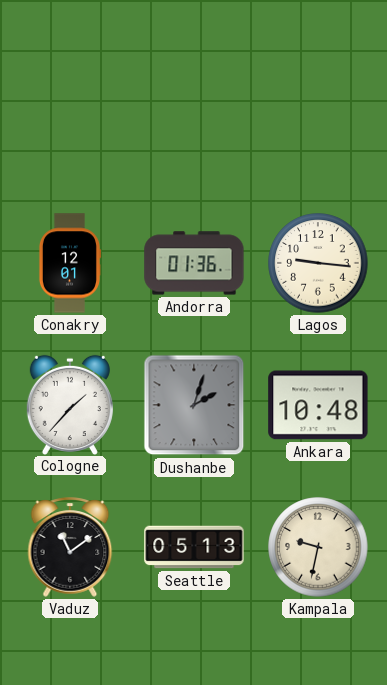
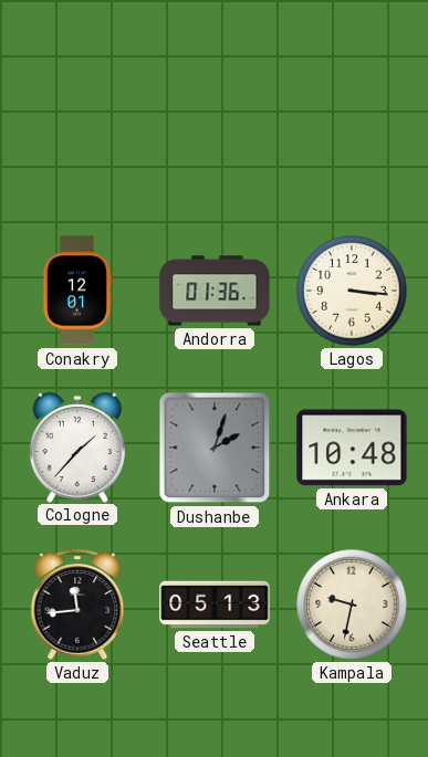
Lagos: 9:16 -> 3:16
Vaduz: 11:09 -> 11:44
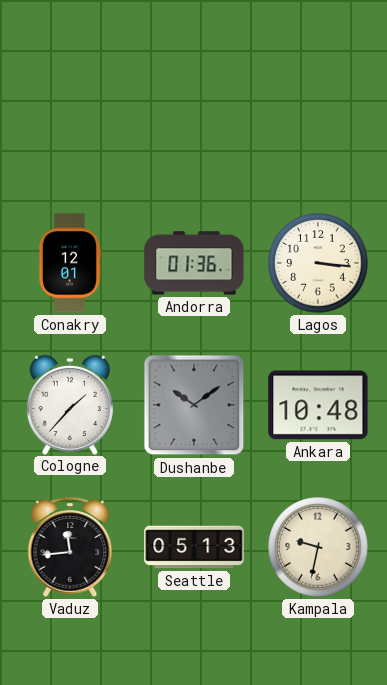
Dushanbe: 2:03 -> 10:09
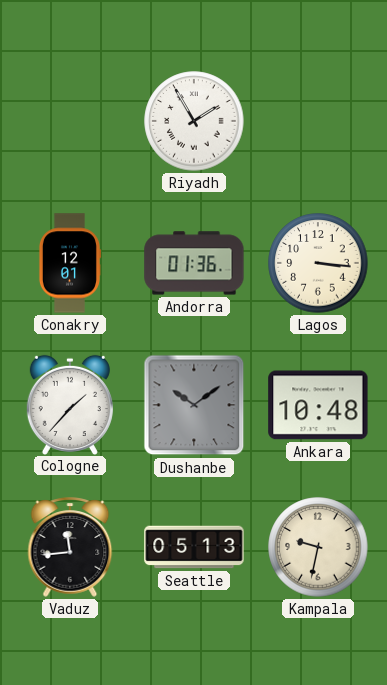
Riyadh: none -> 1:55
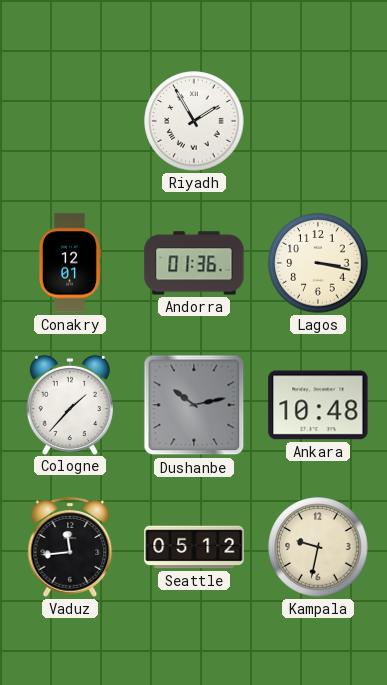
Lagos: 3:16 -> 3:17
Dushanbe: 10:09 -> 10:13
Seattle: 05:13 -> 05:12
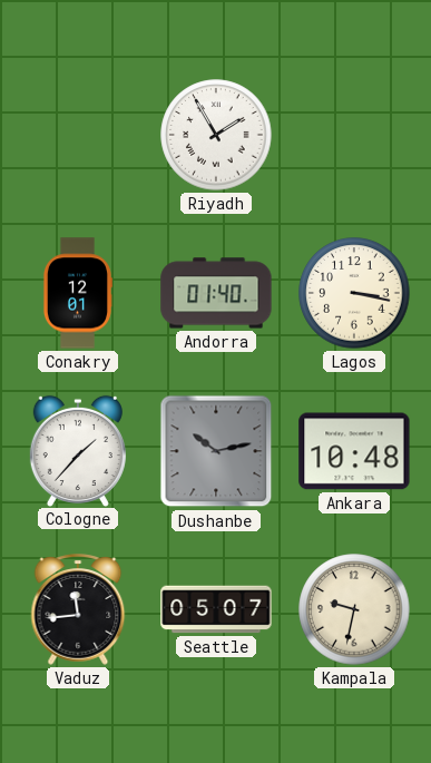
Andorra: 01:36 -> 01:40
Seattle: 05:12 -> 05:07
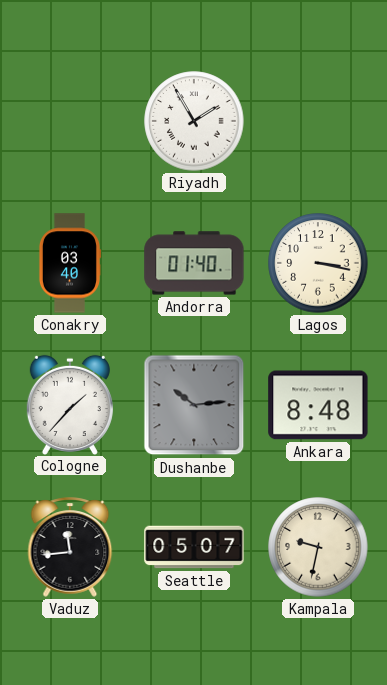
Conakry: 12:01 -> 03:40
Dushanbe: 10:13 -> 10:14
Ankara: 10:48 -> 8:48
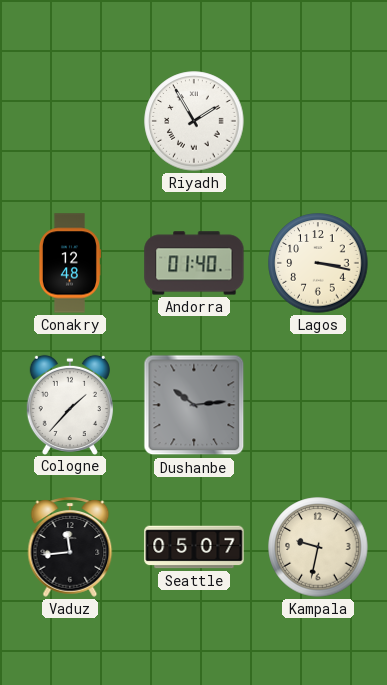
Conakry: 03:40 -> 12:48
Ankara: 8:48 -> none
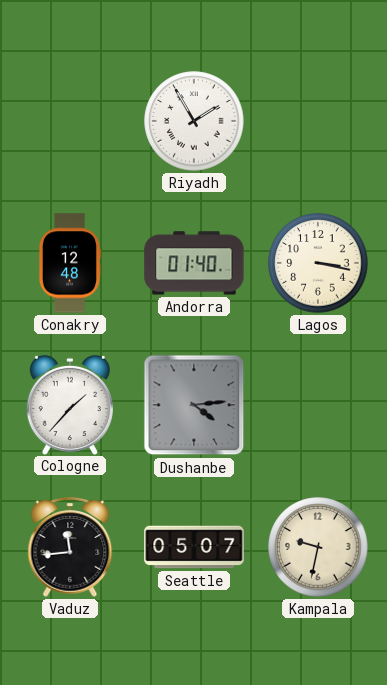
Dushanbe: 10:14 -> 4:14
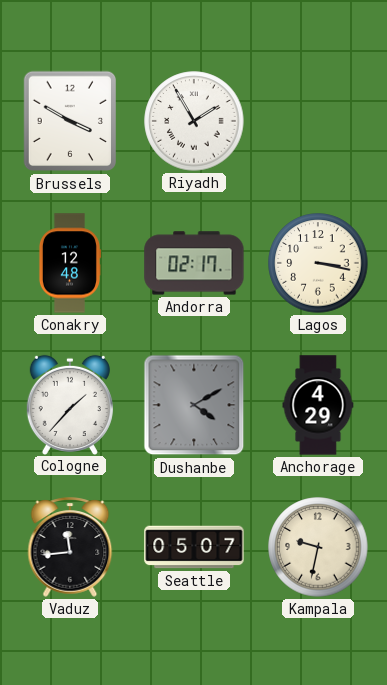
Brussels: none -> 3:50
Andorra: 01:40 -> 02:17
Dushanbe: 4:14 -> 4:10
Anchorage: none -> 4:29
